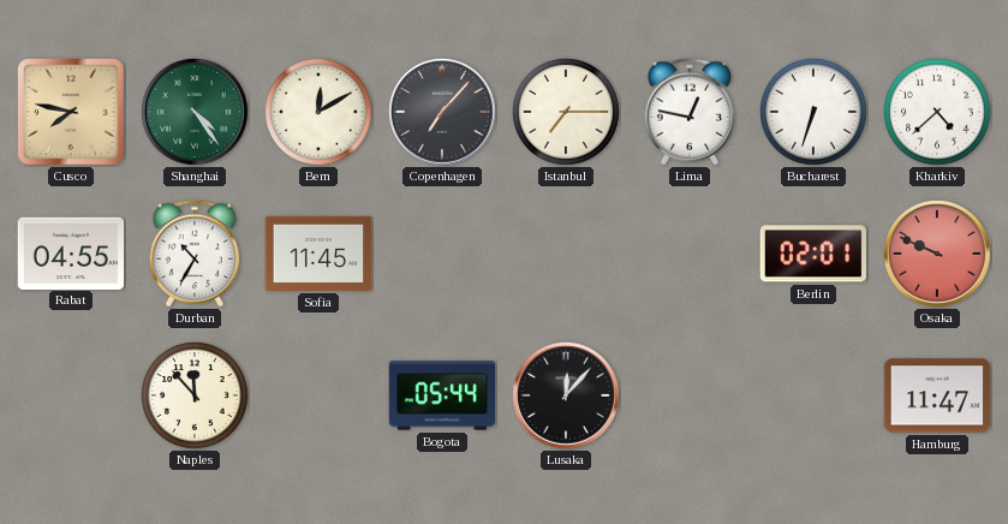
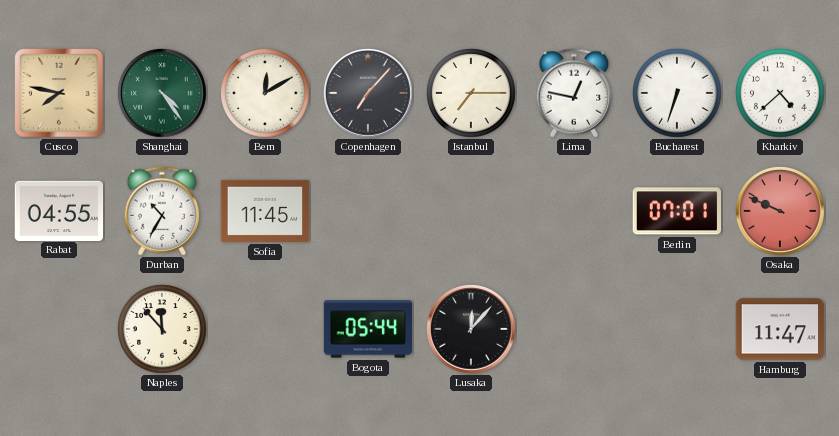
Berlin: 02:01 -> 07:01
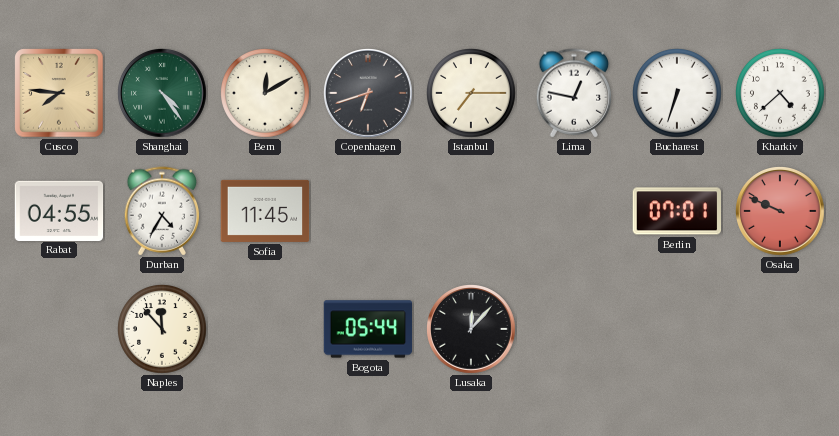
Cusco: 7:47 -> 7:46
Copenhagen: 7:07 -> 6:42
Durban: 10:35 -> 4:35
Hamburg: 11:47 -> none
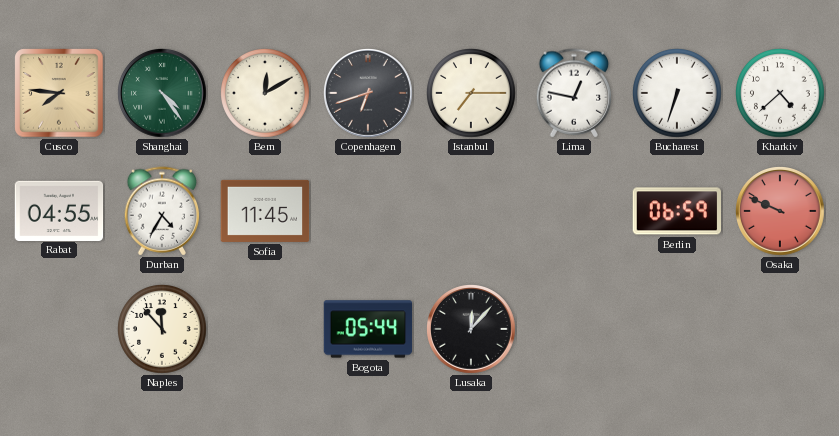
Berlin: 07:01 -> 06:59
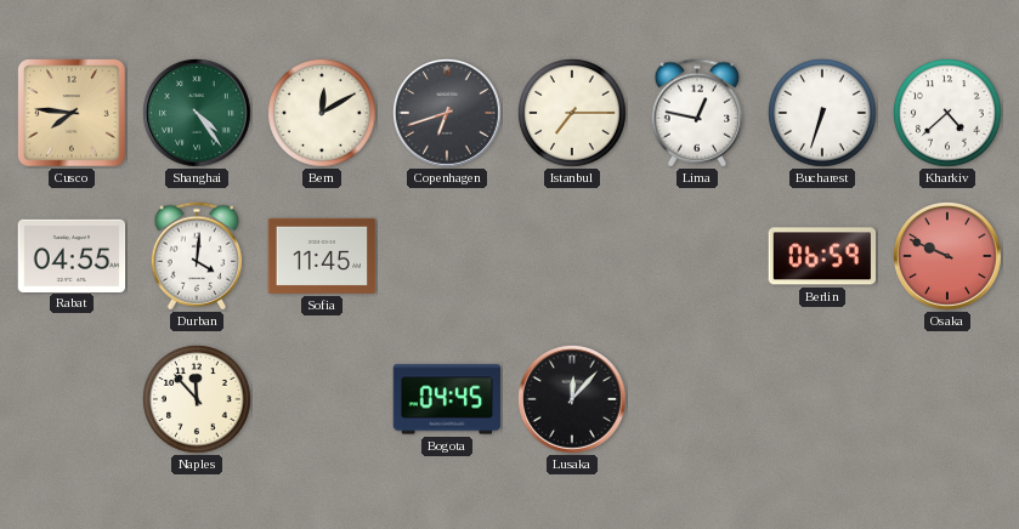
Durban: 4:35 -> 4:01
Bogota: 05:44 -> 04:45
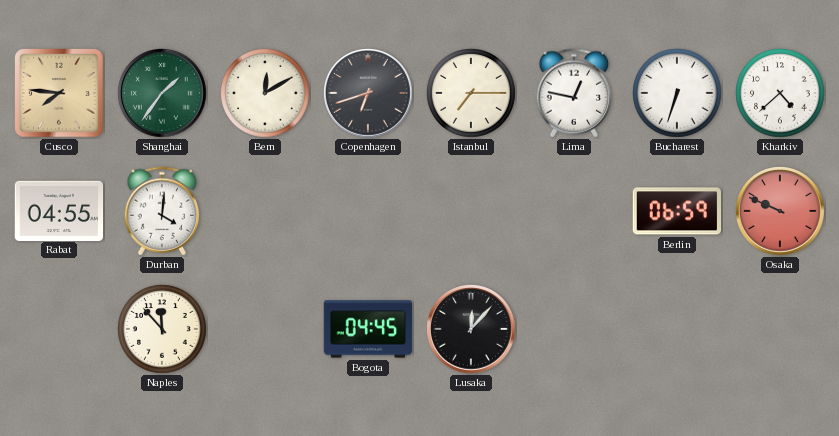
Shanghai: 4:24 -> 1:36
Sofia: 11:45 -> none
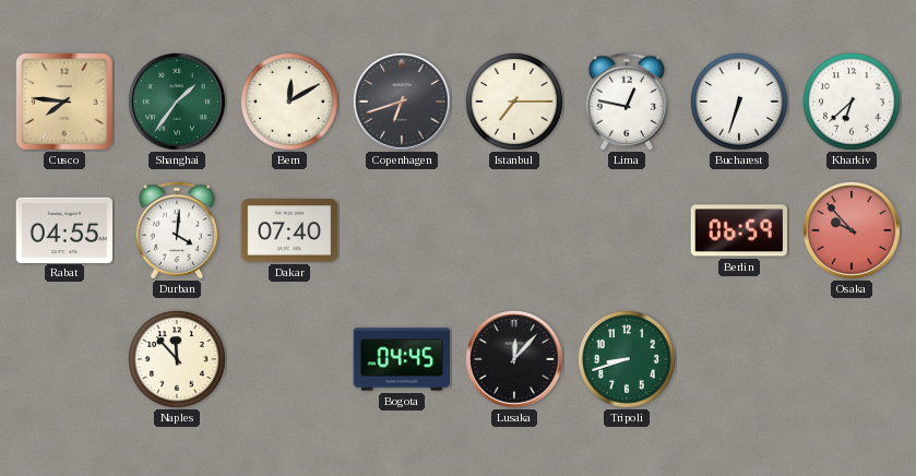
Kharkiv: 4:38 -> 6:38
Dakar: none -> 07:40
Osaka: 9:49 -> 9:53
Tripoli: none -> 8:42
